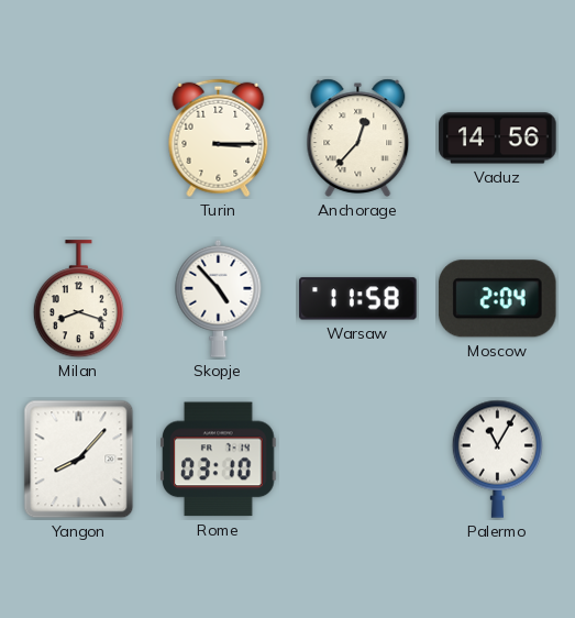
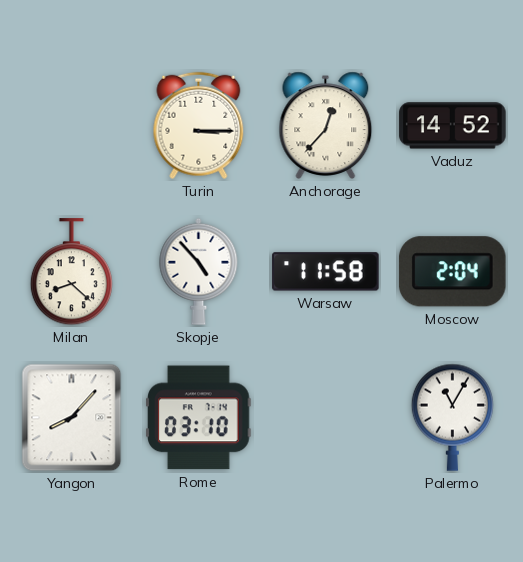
Vaduz: 14:56 -> 14:52
Milan: 8:18 -> 8:22
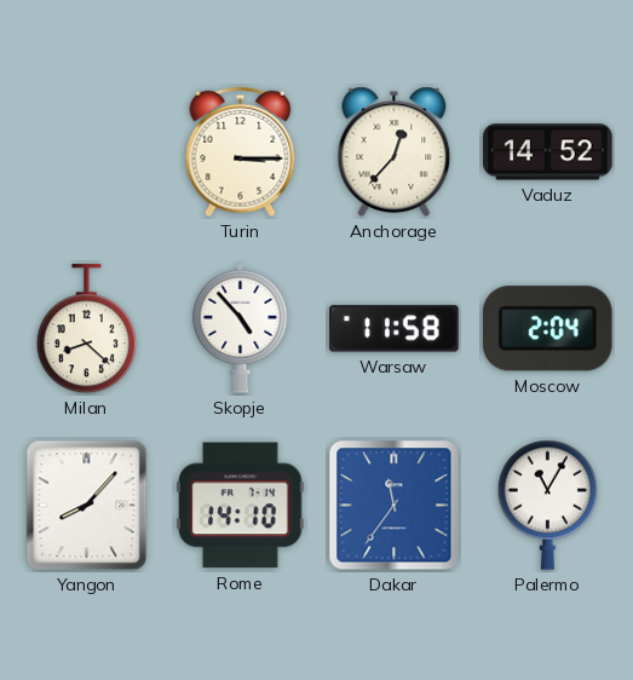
Rome: 03:10 -> 14:10
Dakar: none -> 11:36
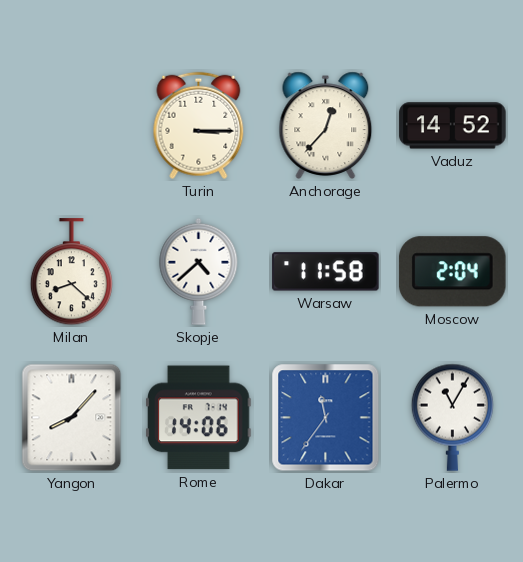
Skopje: 4:53 -> 4:38
Rome: 14:10 -> 14:06
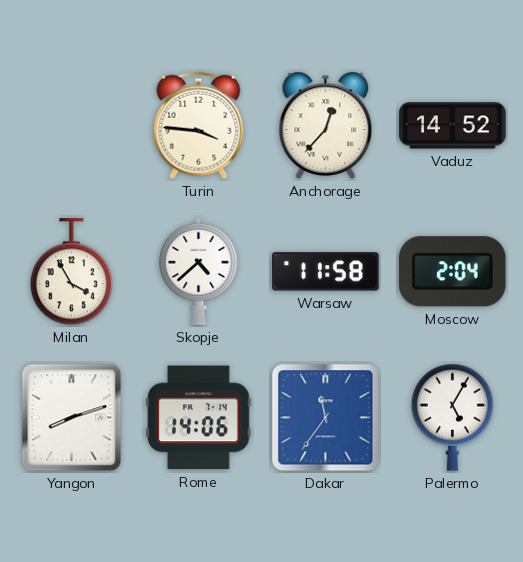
Turin: 3:15 -> 3:46
Milan: 8:22 -> 3:55
Yangon: 8:07 -> 8:12
Palermo: 11:05 -> 5:05
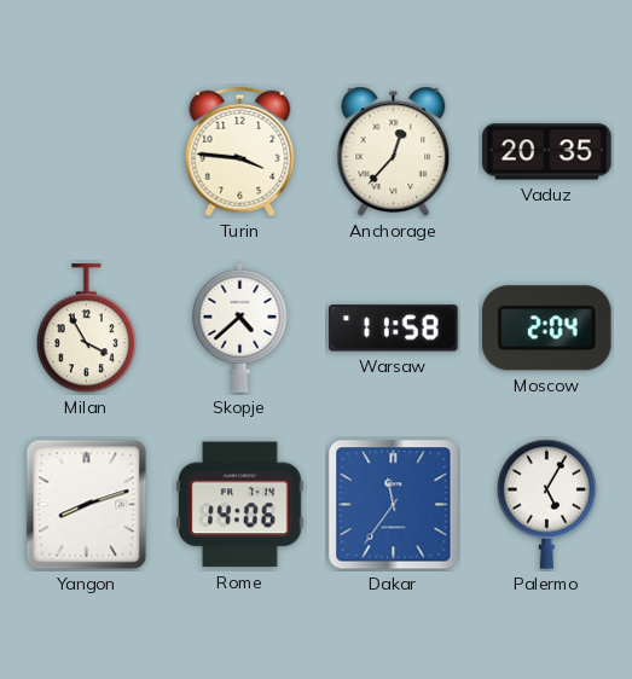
Vaduz: 14:52 -> 20:35
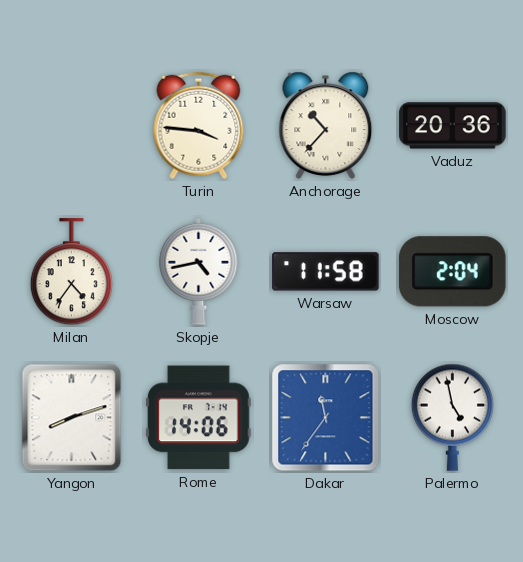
Anchorage: 12:37 -> 10:37
Vaduz: 20:35 -> 20:36
Milan: 3:55 -> 4:36
Skopje: 4:38 -> 4:43
Palermo: 5:05 -> 4:58
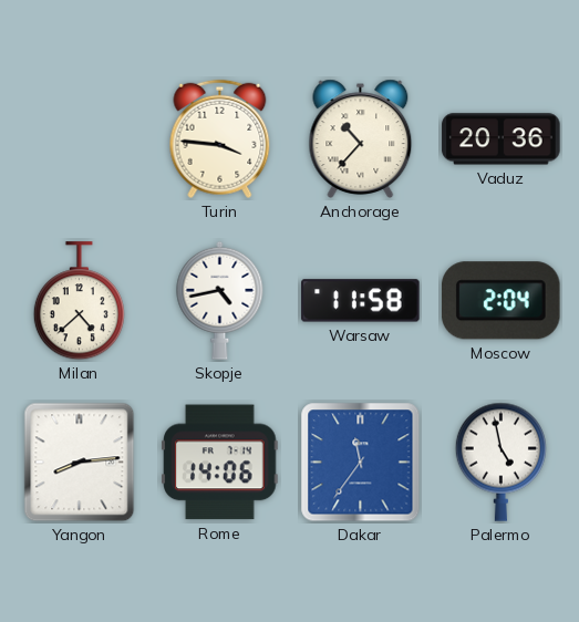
Milan: 4:36 -> 4:38
Yangon: 8:12 -> 8:14
